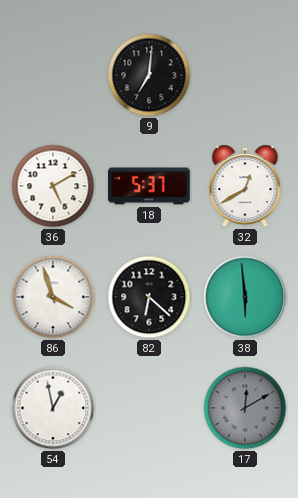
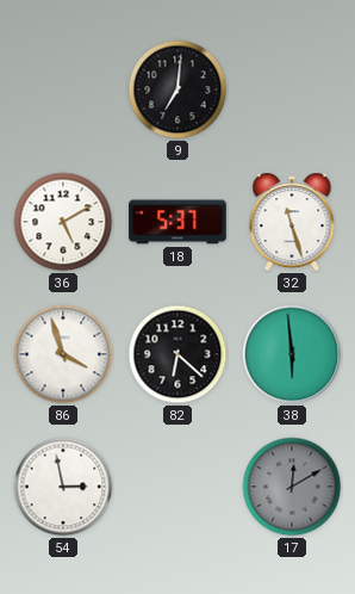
32: 12:40 -> 11:27
54: 12:58 -> 2:58
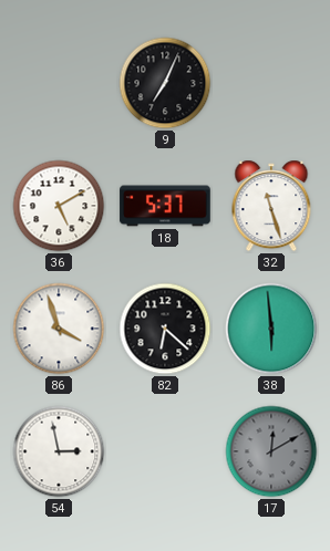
9: 7:01 -> 7:04
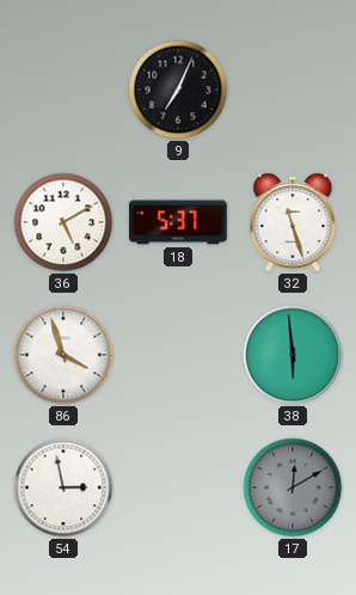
82: 6:22 -> none
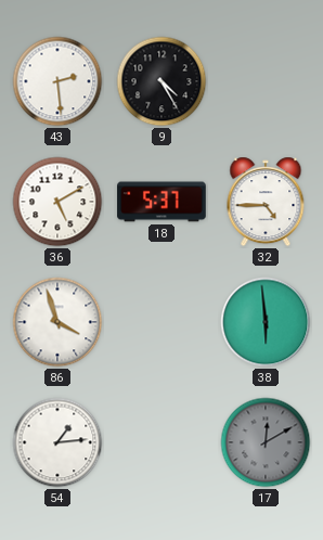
43: none -> 2:29
9: 7:04 -> 4:25
32: 11:27 -> 4:45
54: 2:58 -> 1:14
